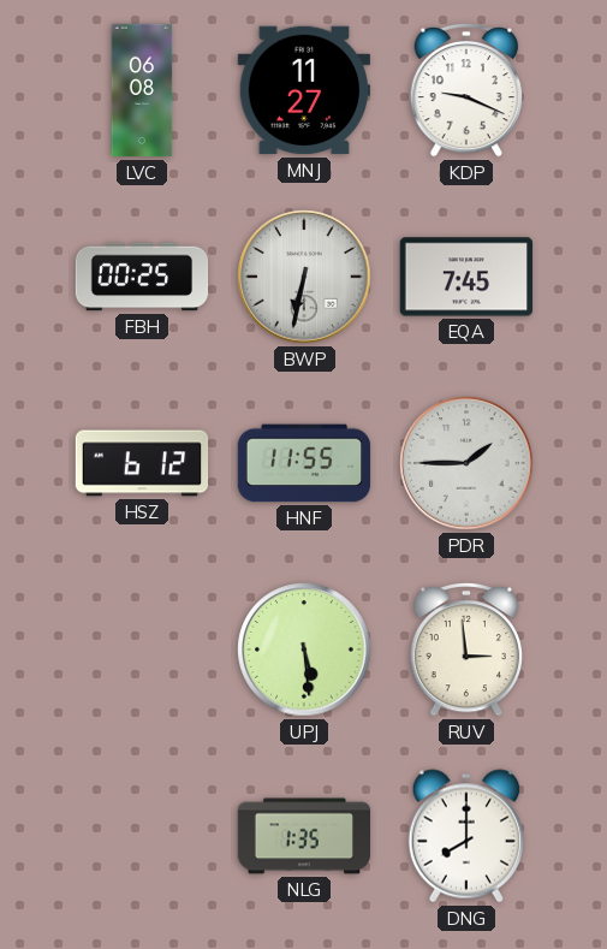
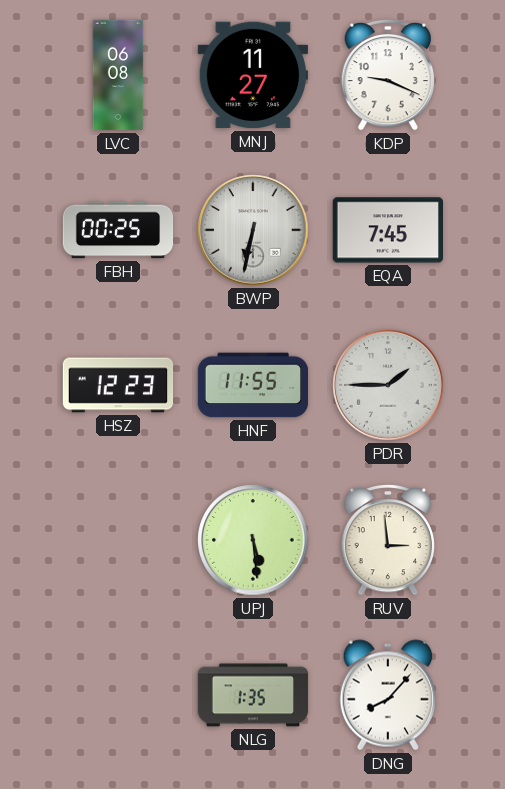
HSZ: 6:12 -> 12:23
DNG: 8:00 -> 8:07
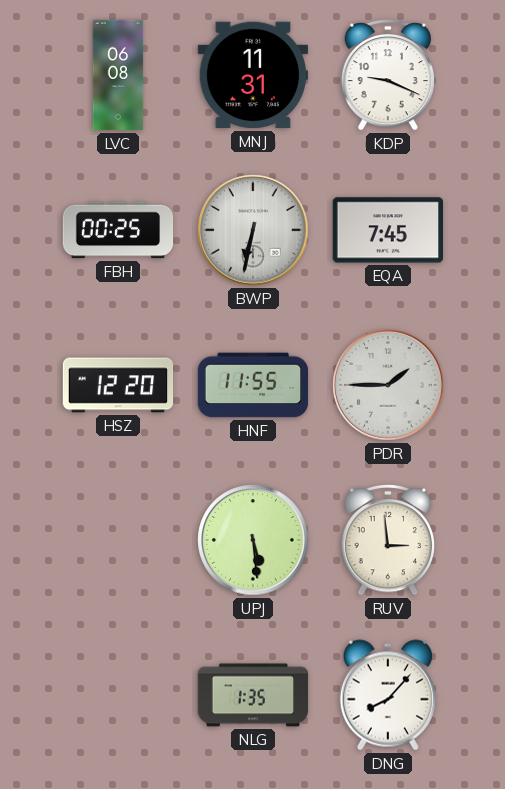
MNJ: 11:27 -> 11:31
HSZ: 12:23 -> 12:20
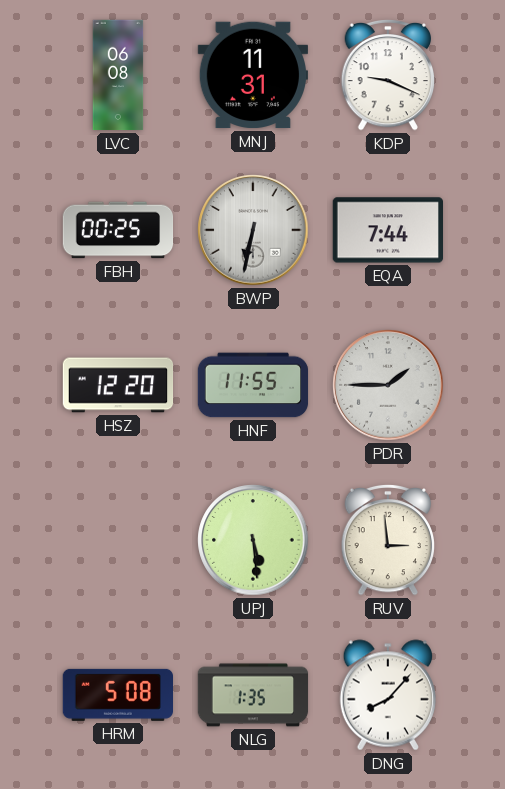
EQA: 7:45 -> 7:44
HRM: none -> 5:08
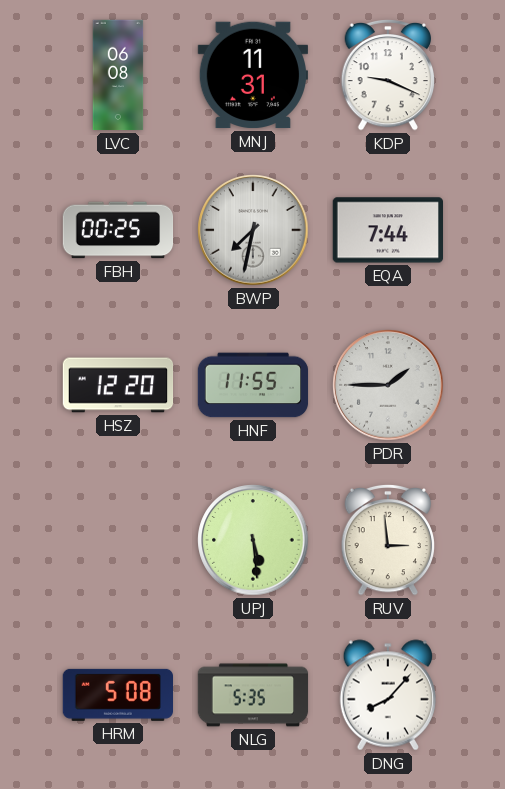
BWP: 6:32 -> 7:32
NLG: 1:35 -> 5:35
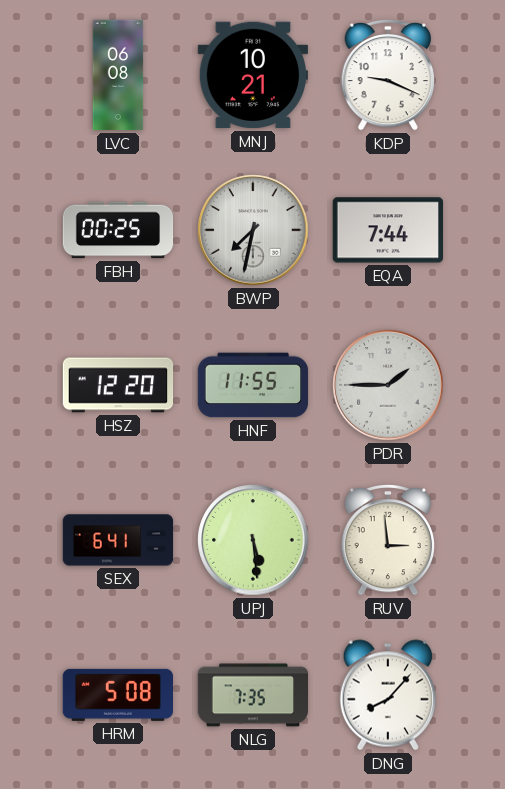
MNJ: 11:31 -> 10:21
SEX: none -> 6:41
NLG: 5:35 -> 7:35
